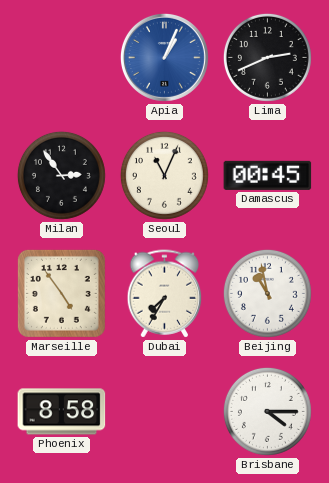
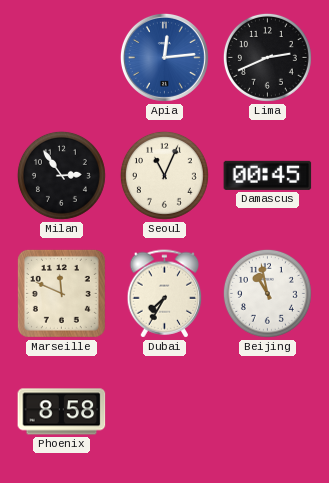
Apia: 1:04 -> 12:14
Marseille: 4:54 -> 11:49
Brisbane: 4:15 -> none
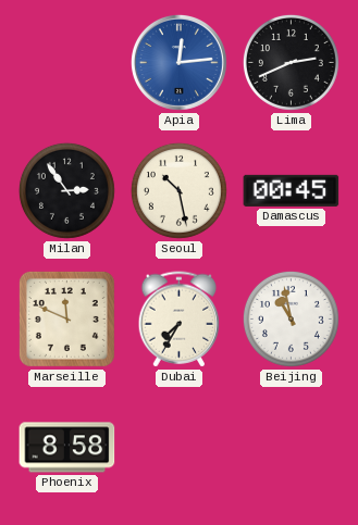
Seoul: 11:04 -> 10:28
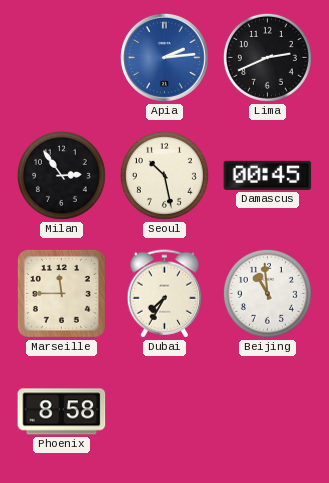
Apia: 12:14 -> 2:14
Marseille: 11:49 -> 11:45
Beijing: 10:58 -> 10:59
